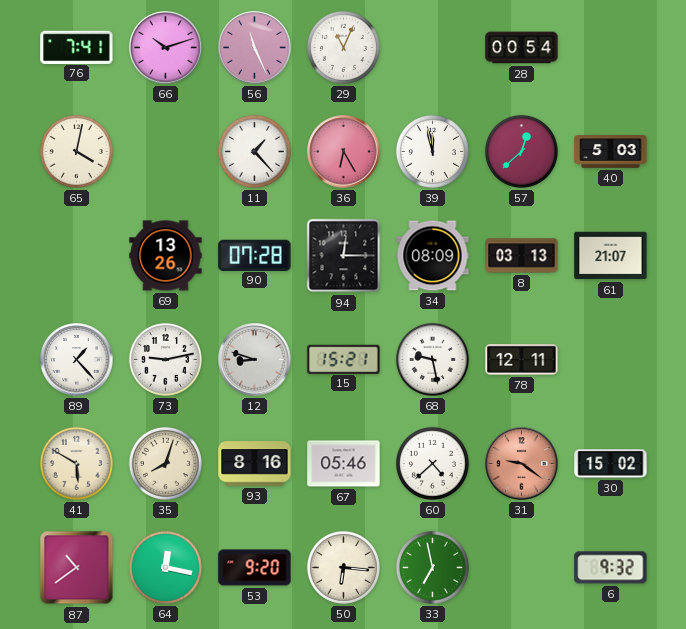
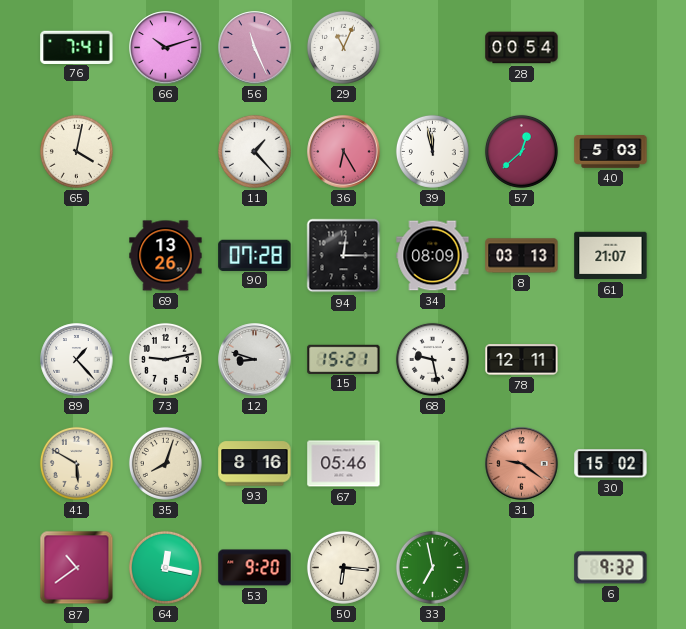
60: 4:38 -> none
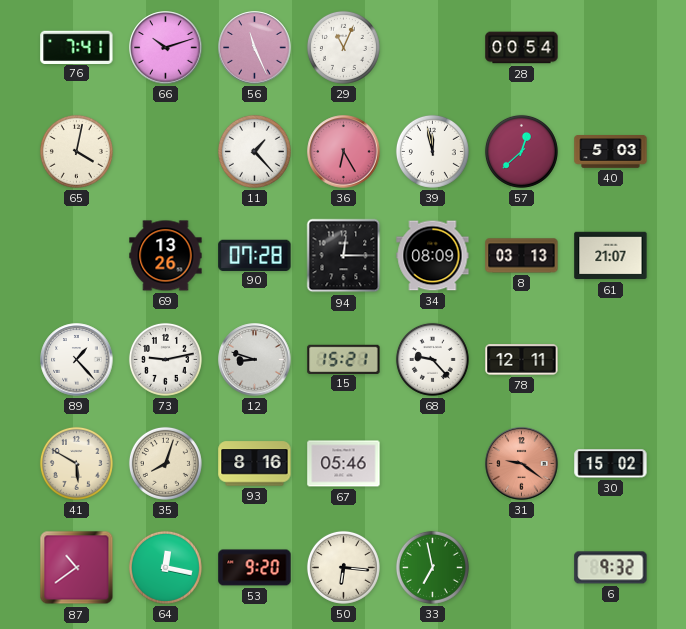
68: 9:28 -> 9:23
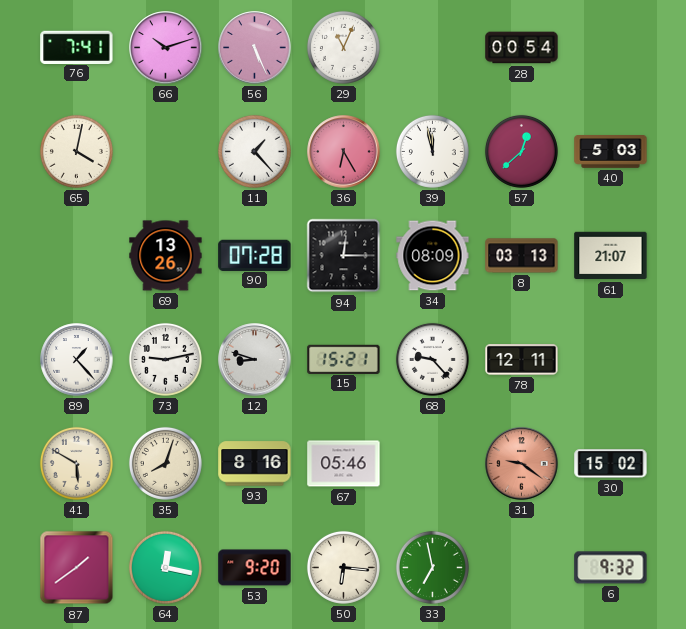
56: 11:26 -> 5:26
87: 10:39 -> 1:39
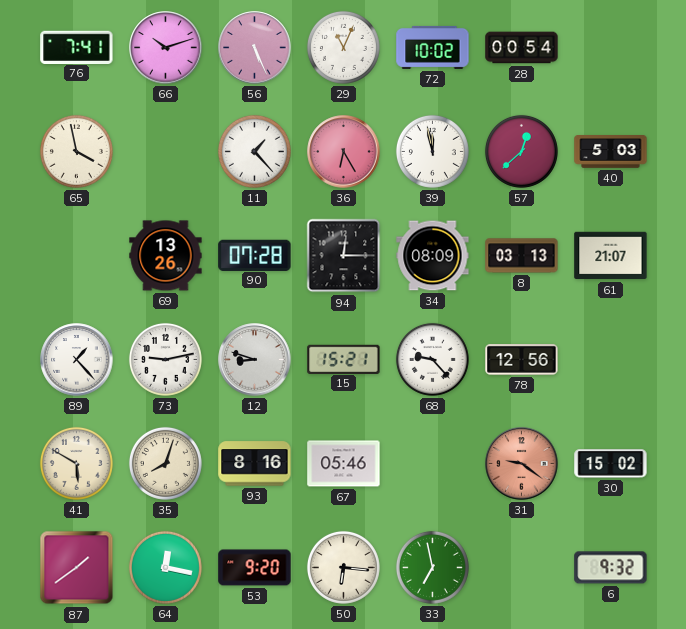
72: none -> 10:02
65: 4:02 -> 3:58
78: 12:11 -> 12:56
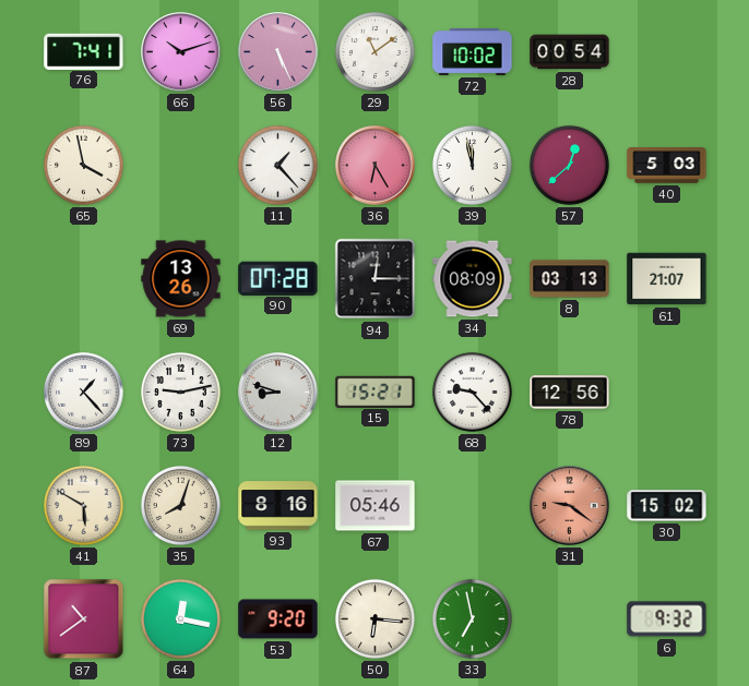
29: 11:04 -> 11:09
87: 1:39 -> 10:39
